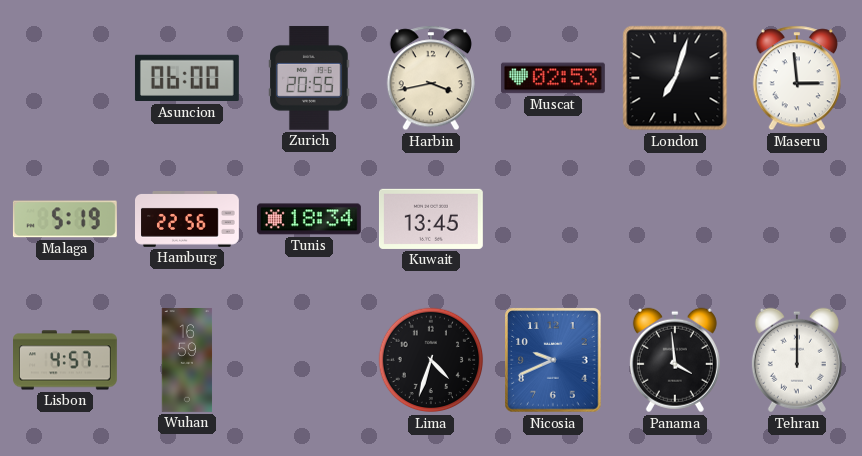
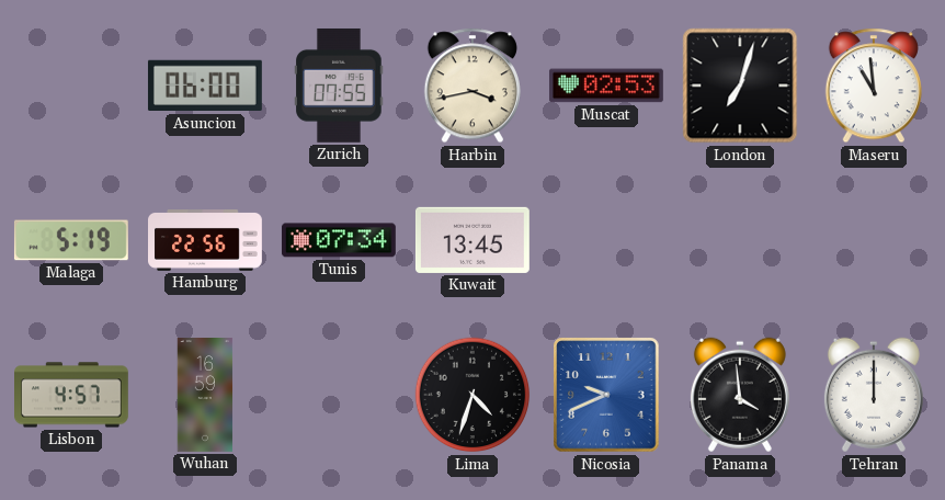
Zurich: 20:55 -> 07:55
Maseru: 2:59 -> 10:59
Tunis: 18:34 -> 07:34
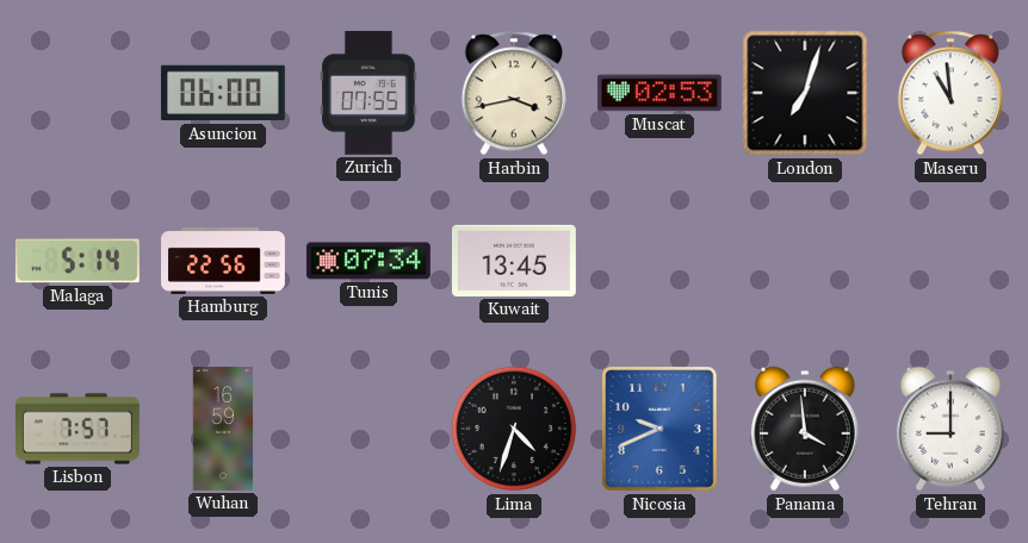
Malaga: 5:19 -> 5:14
Lisbon: 4:57 -> 7:57
Tehran: 12:00 -> 9:00
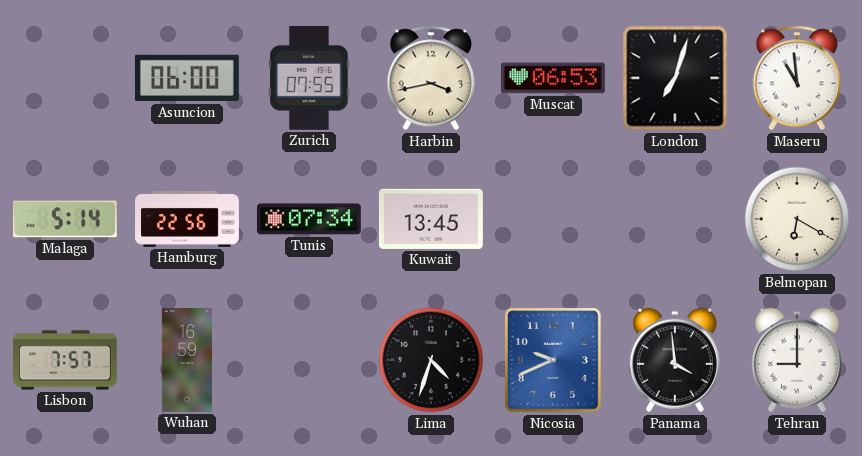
Muscat: 02:53 -> 06:53
Belmopan: none -> 6:20
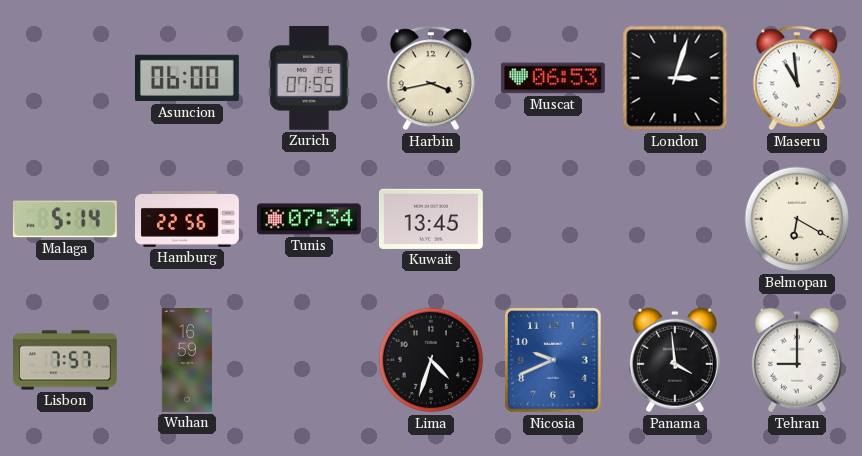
London: 7:03 -> 3:03
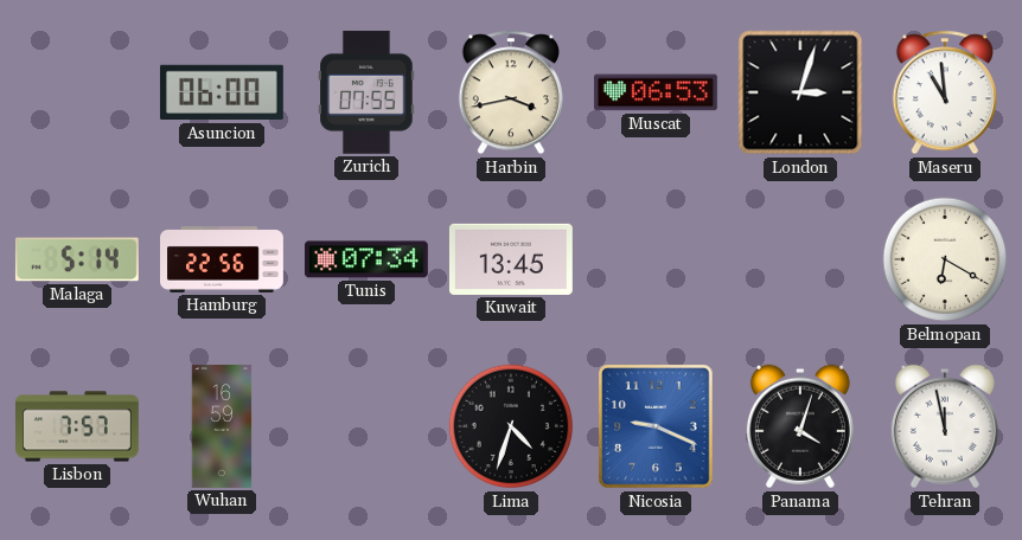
Nicosia: 9:41 -> 9:19
Panama: 3:59 -> 4:03
Tehran: 9:00 -> 11:58
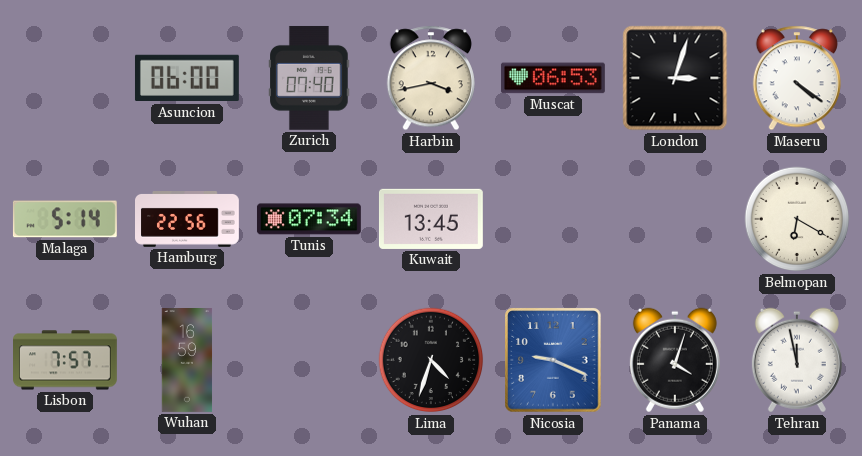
Zurich: 07:55 -> 07:40
Maseru: 10:59 -> 4:21
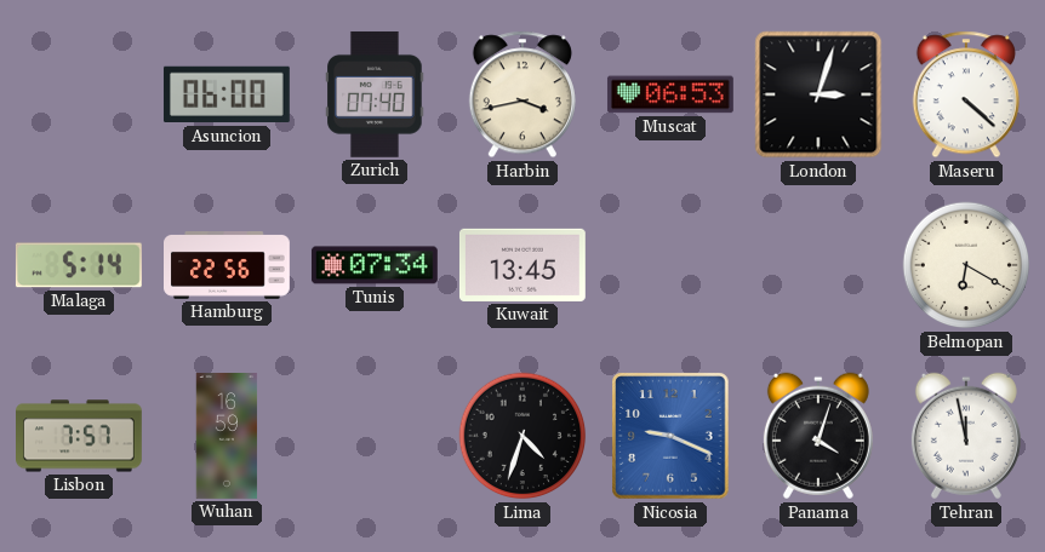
Maseru: 4:21 -> 4:22
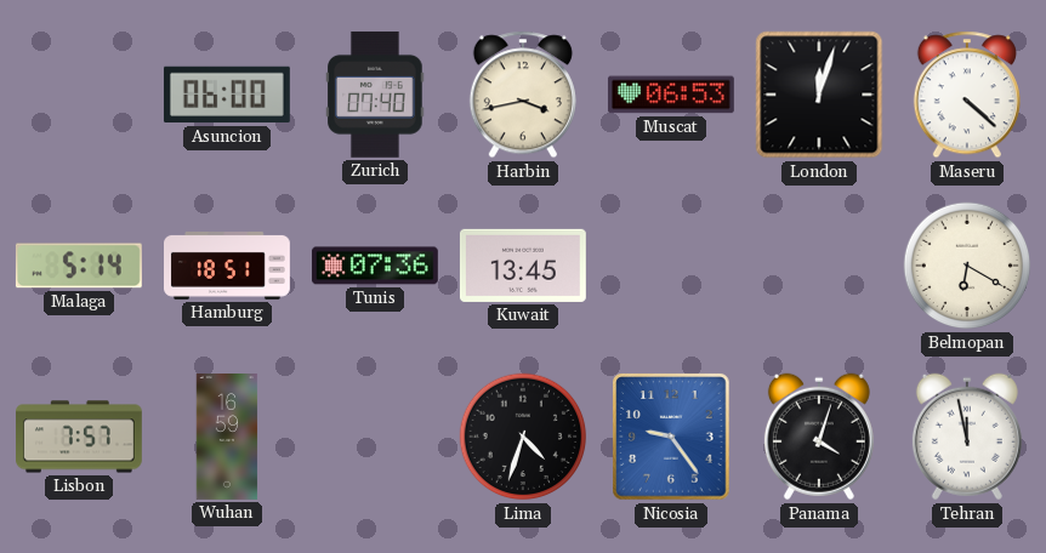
London: 3:03 -> 12:03
Hamburg: 22:56 -> 18:51
Tunis: 07:34 -> 07:36
Nicosia: 9:19 -> 9:24
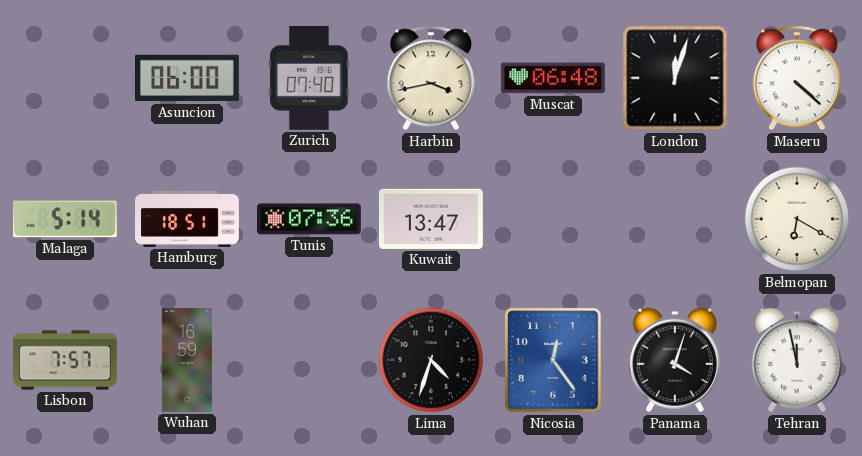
Muscat: 06:53 -> 06:48
Kuwait: 13:45 -> 13:47
Nicosia: 9:24 -> 12:24
